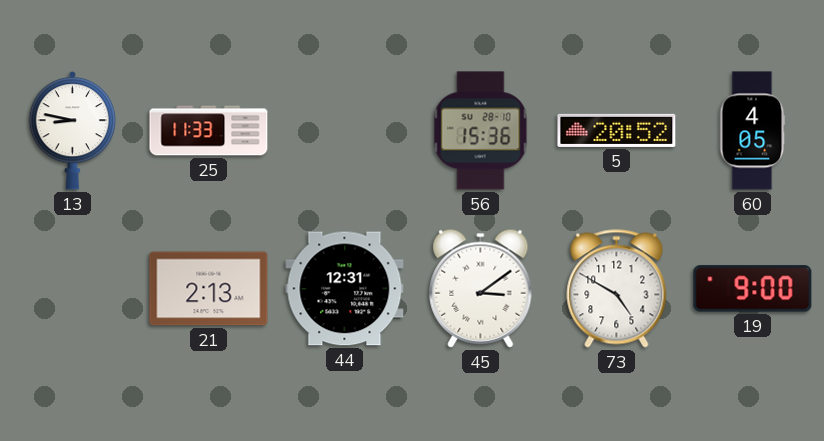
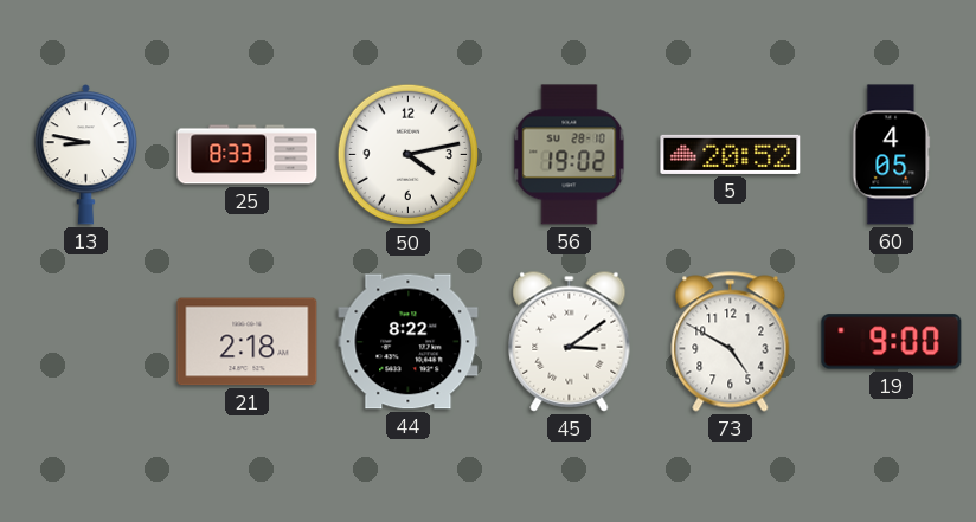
25: 11:33 -> 8:33
50: none -> 4:13
56: 15:36 -> 19:02
21: 2:13 -> 2:18
44: 12:31 -> 8:22
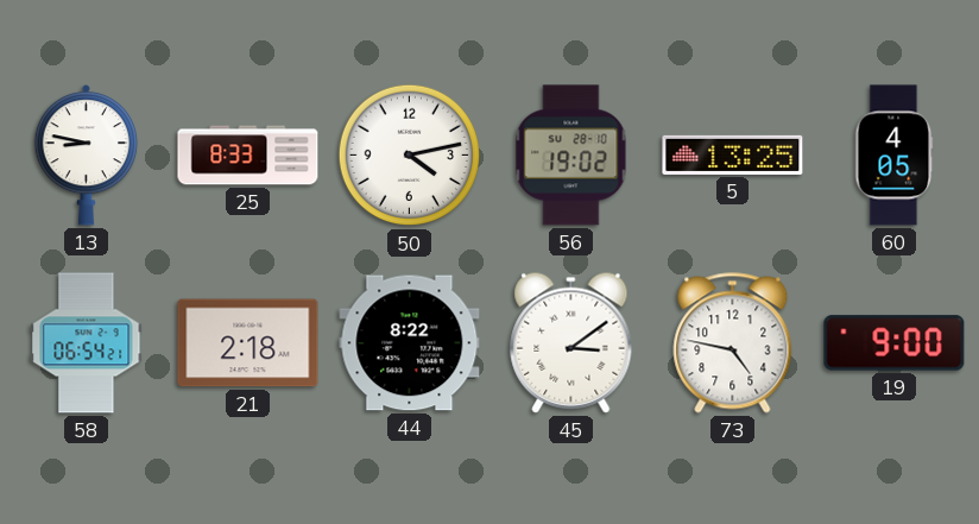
5: 20:52 -> 13:25
58: none -> 06:54
73: 4:50 -> 4:47
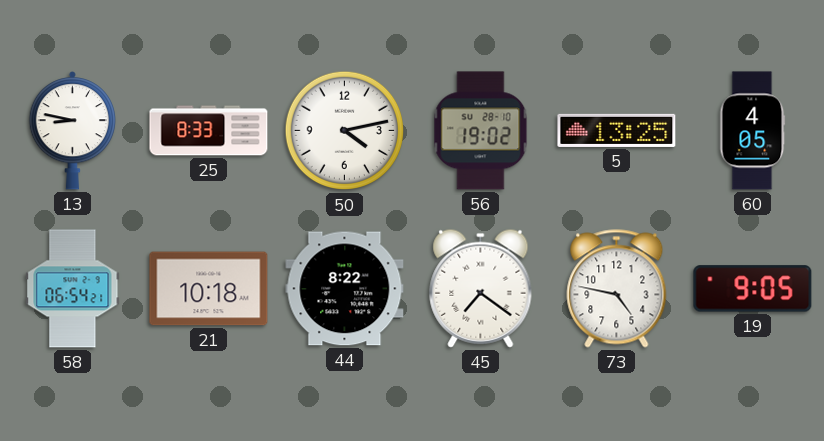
21: 2:18 -> 10:18
45: 3:09 -> 7:21
19: 9:00 -> 9:05
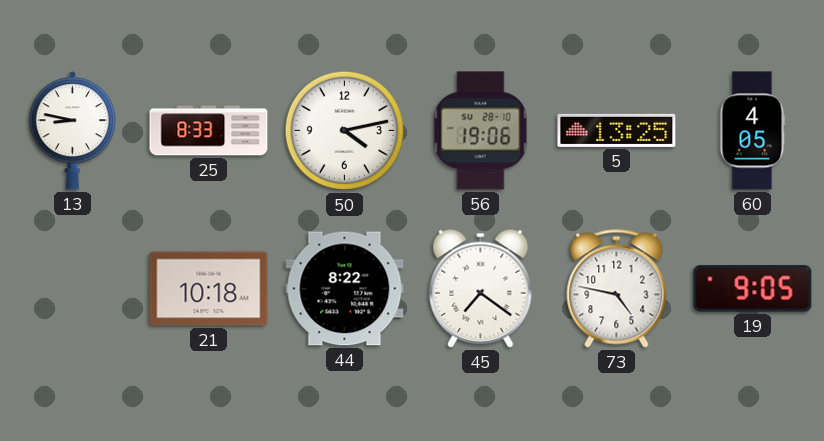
56: 19:02 -> 19:06
58: 06:54 -> none
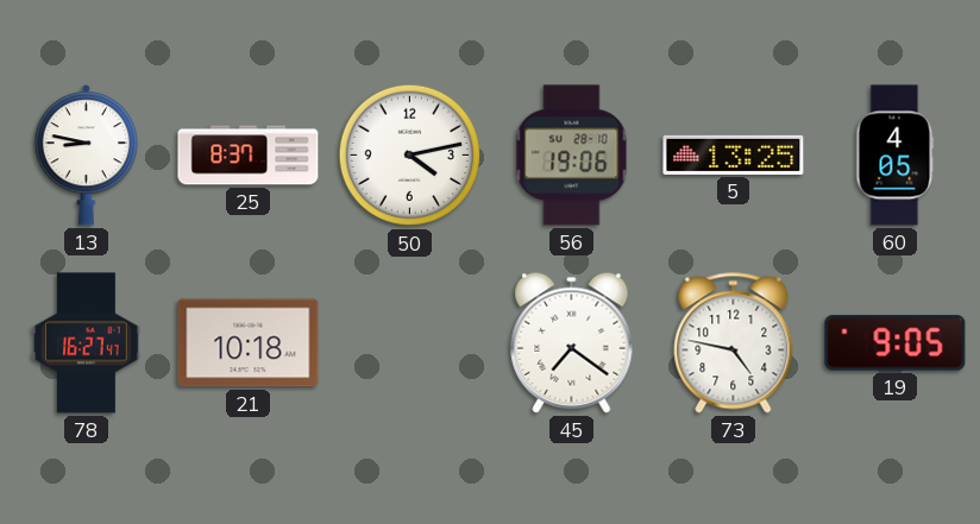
25: 8:33 -> 8:37
78: none -> 16:27
44: 8:22 -> none
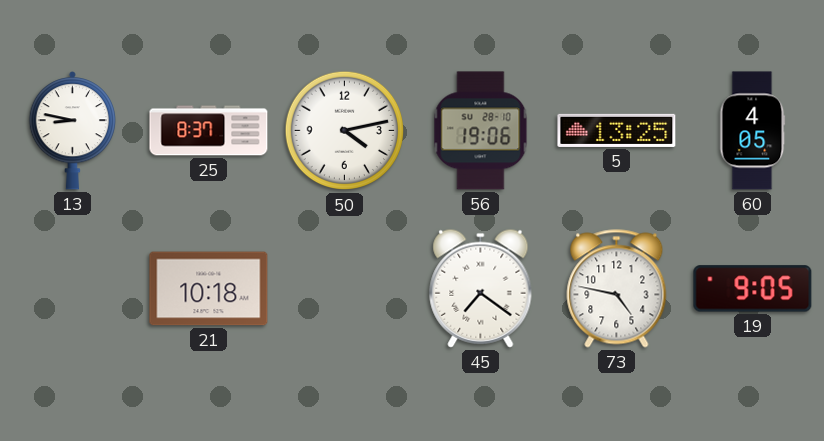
78: 16:27 -> none
